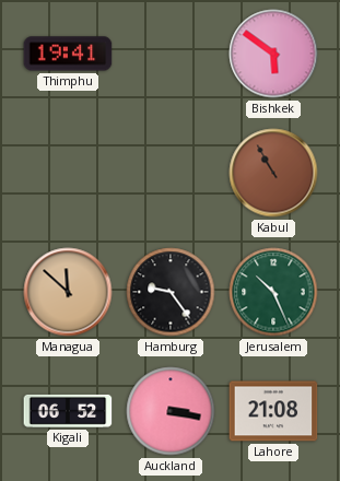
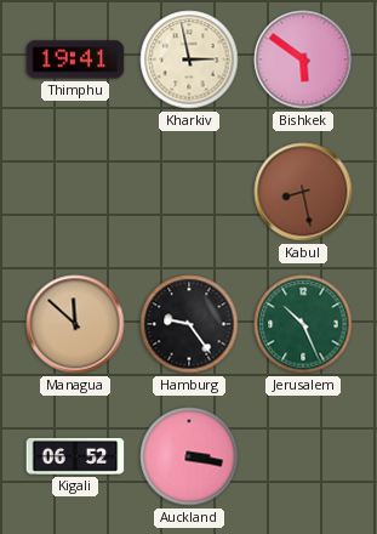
Kharkiv: none -> 2:58
Kabul: 10:55 -> 8:28
Lahore: 21:08 -> none
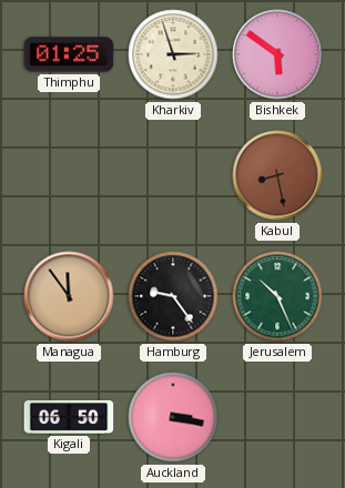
Thimphu: 19:41 -> 01:25
Kharkiv: 2:58 -> 2:57
Managua: 11:52 -> 11:54
Kigali: 06:52 -> 06:50
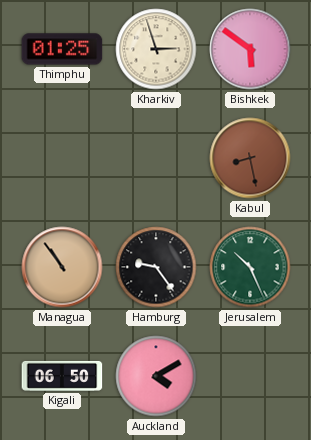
Managua: 11:54 -> 10:54
Auckland: 3:17 -> 4:10
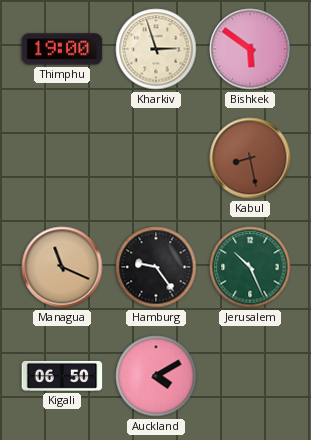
Thimphu: 01:25 -> 19:00
Managua: 10:54 -> 11:19
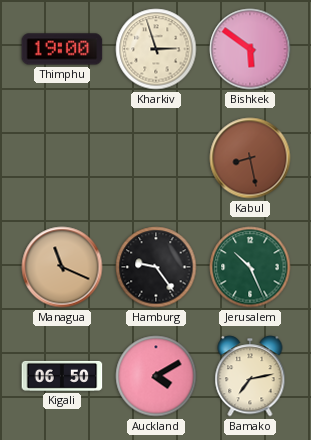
Bamako: none -> 7:13
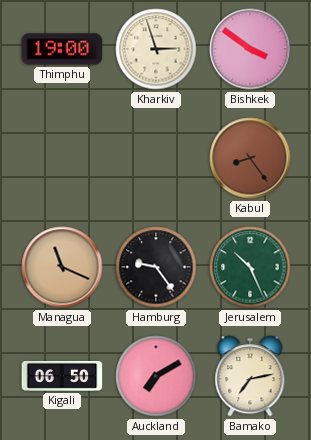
Bishkek: 5:51 -> 3:51
Kabul: 8:28 -> 8:24
Auckland: 4:10 -> 7:10
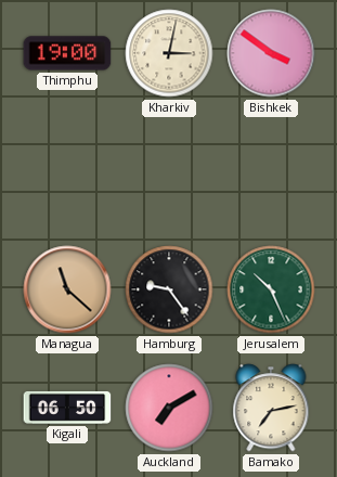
Kharkiv: 2:57 -> 3:02
Kabul: 8:24 -> none
Managua: 11:19 -> 11:22
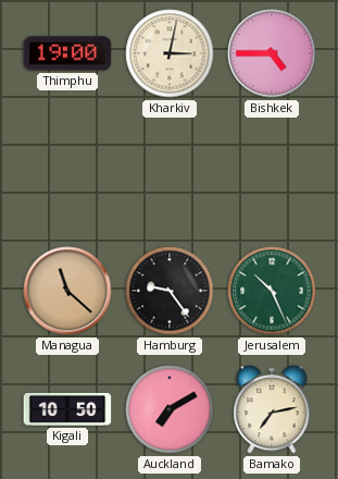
Bishkek: 3:51 -> 4:45
Kigali: 06:50 -> 10:50
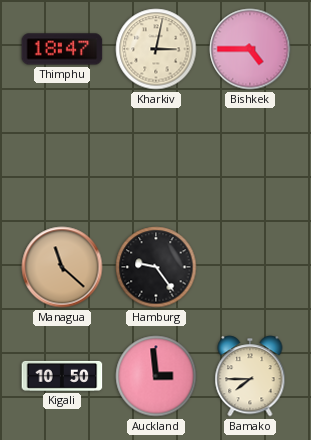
Thimphu: 19:00 -> 18:47
Jerusalem: 10:26 -> none
Auckland: 7:10 -> 2:59
Bamako: 7:13 -> 7:45
